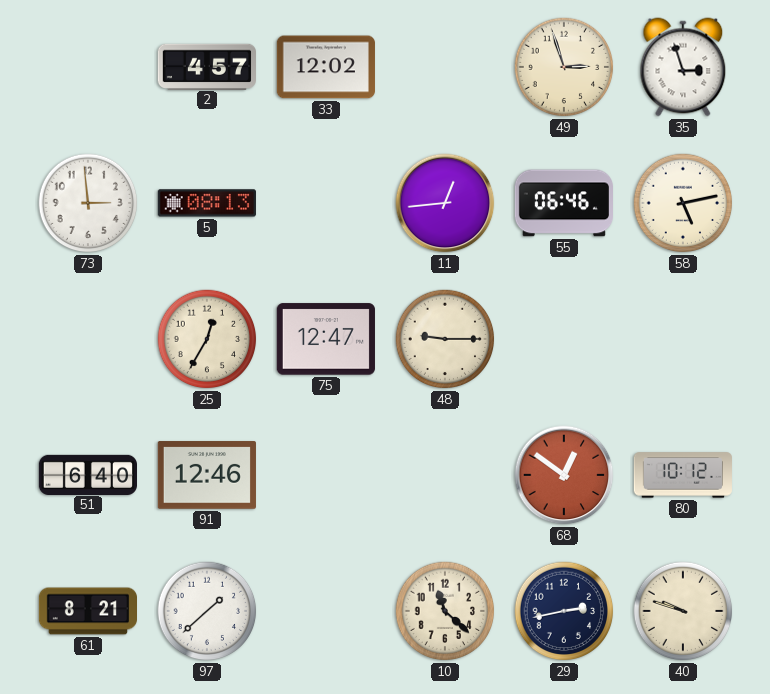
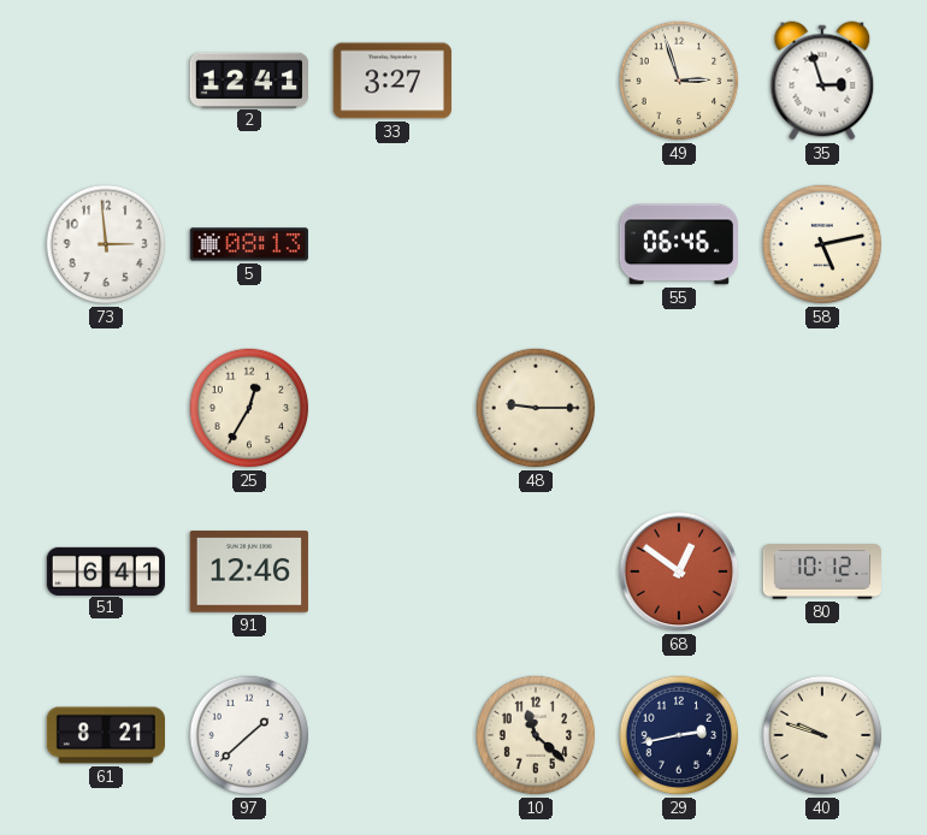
2: 4:57 -> 12:41
33: 12:02 -> 3:27
11: 12:44 -> none
75: 12:47 -> none
51: 6:40 -> 6:41
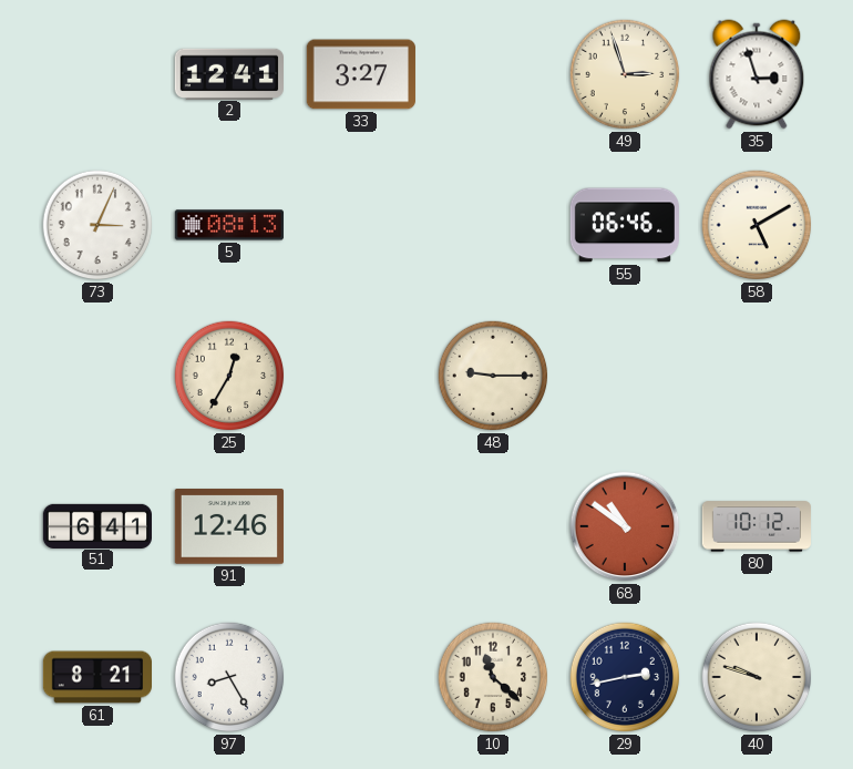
73: 2:59 -> 3:04
58: 5:13 -> 5:10
68: 12:51 -> 10:51
97: 1:38 -> 8:25
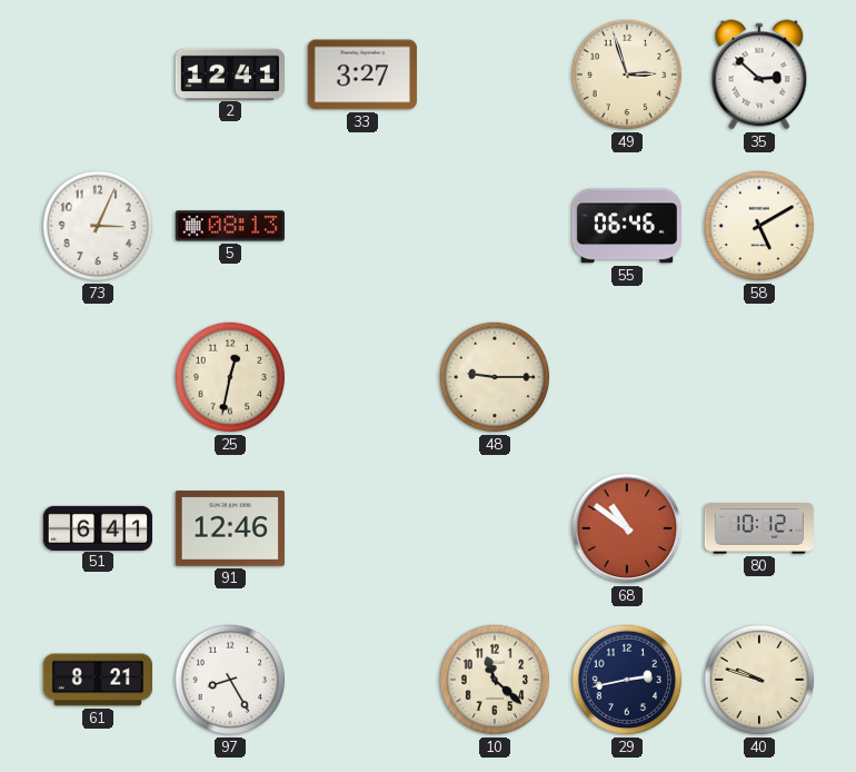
35: 2:57 -> 2:52
25: 12:35 -> 12:32
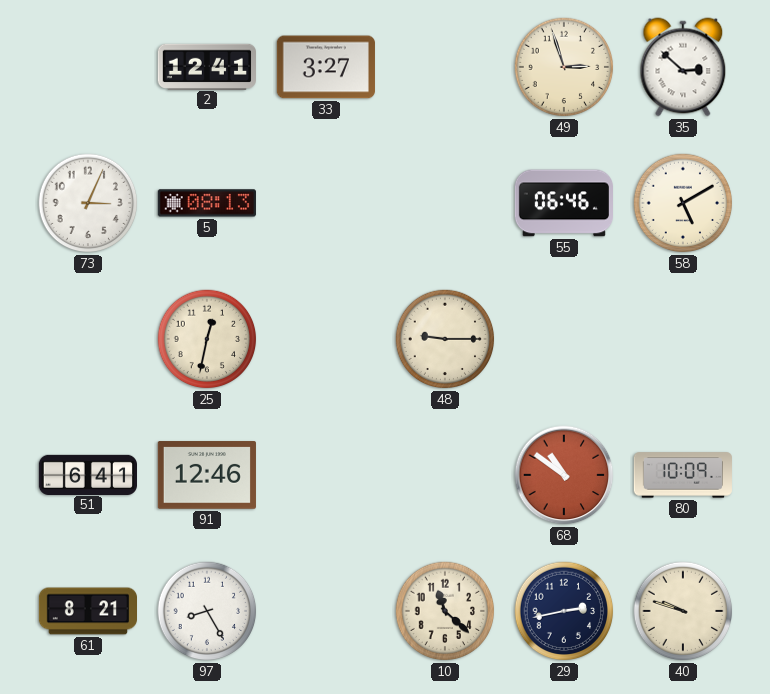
80: 10:12 -> 10:09
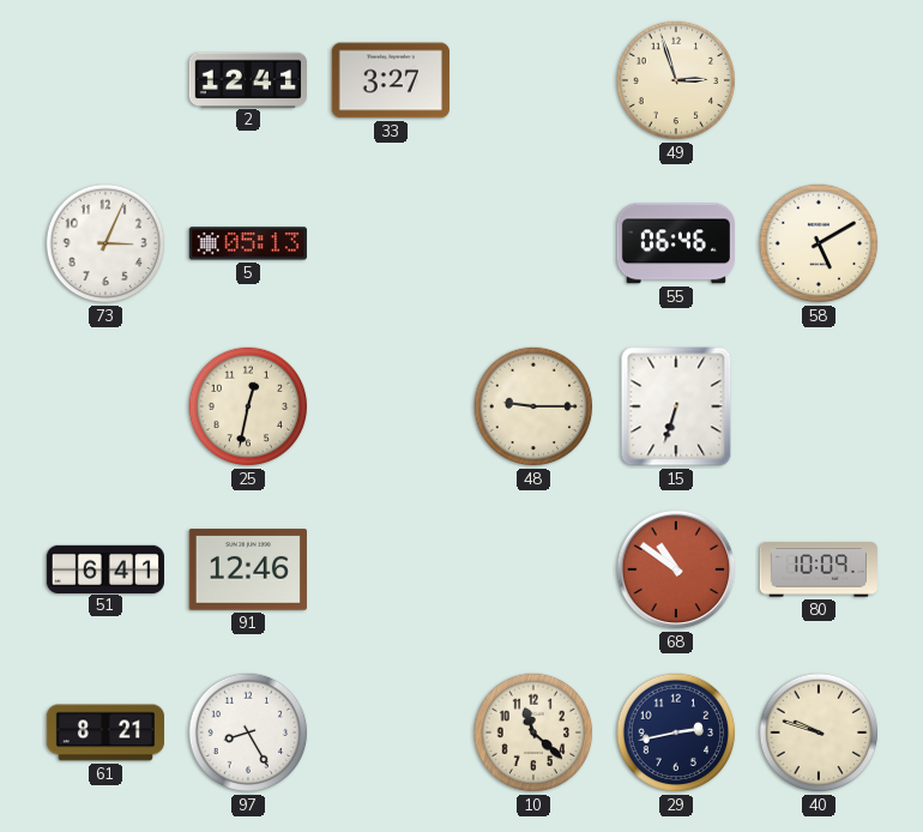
35: 2:52 -> none
5: 08:13 -> 05:13
15: none -> 6:33
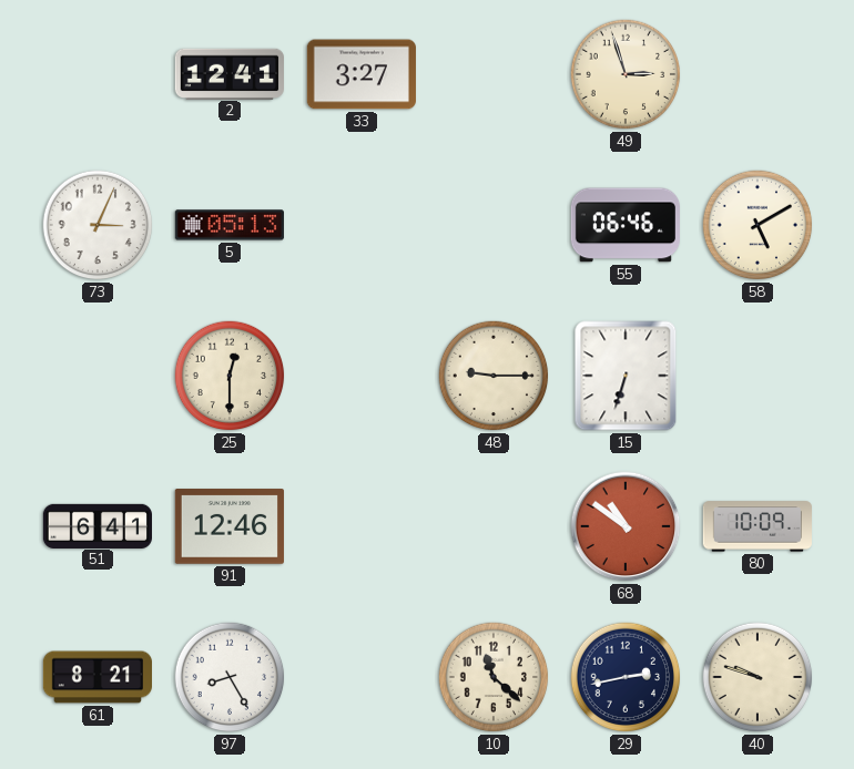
25: 12:32 -> 12:30
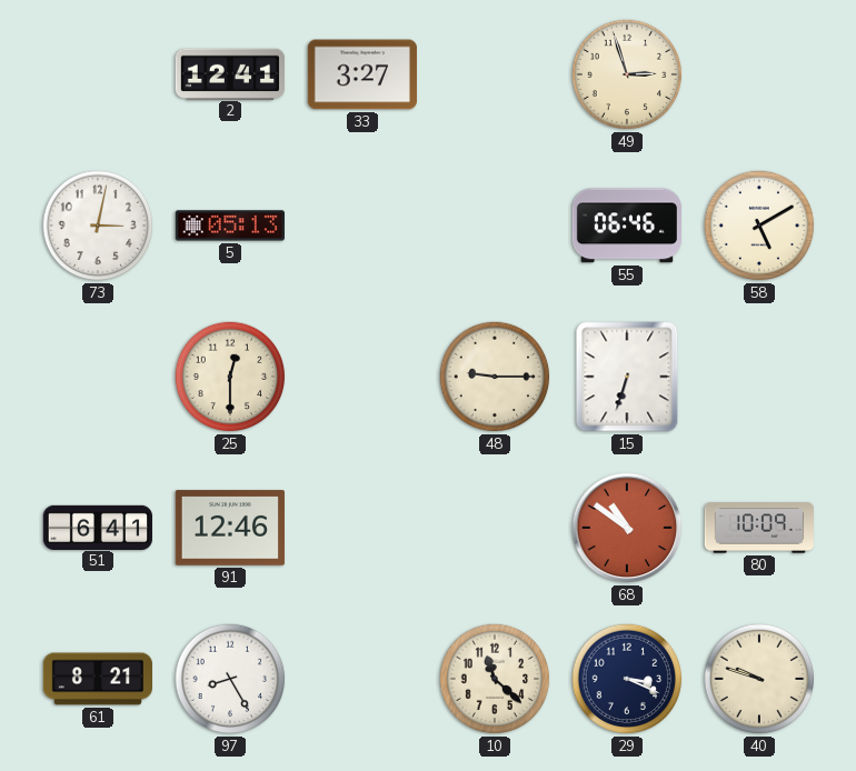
73: 3:04 -> 3:02
29: 2:43 -> 3:19
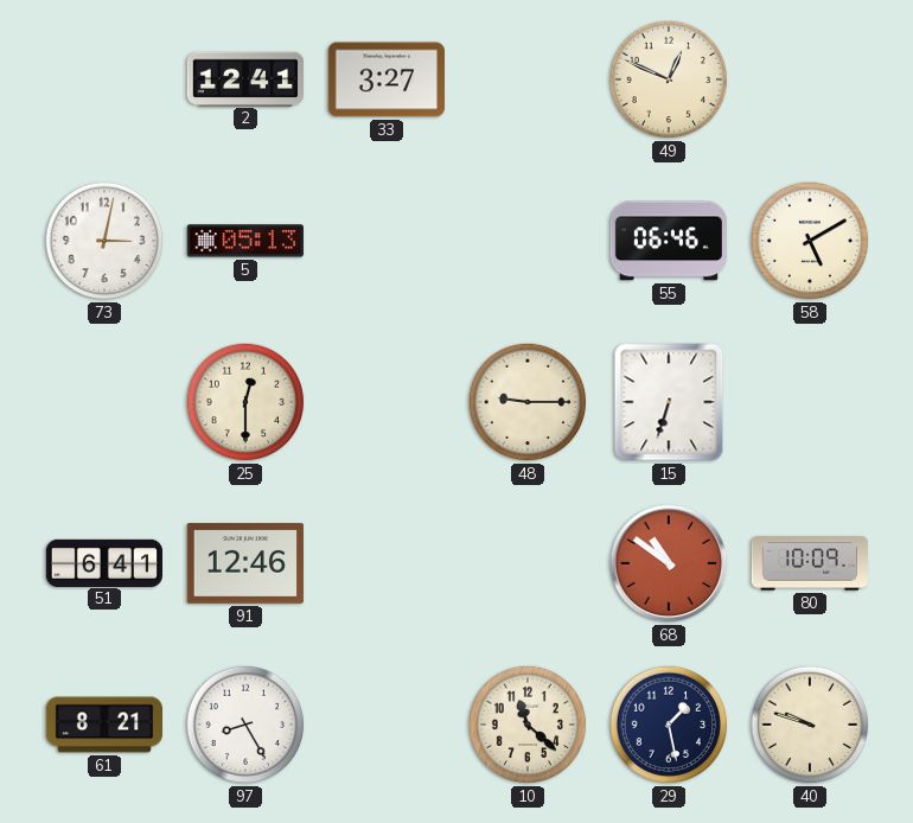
49: 2:57 -> 12:49
29: 3:19 -> 1:28
